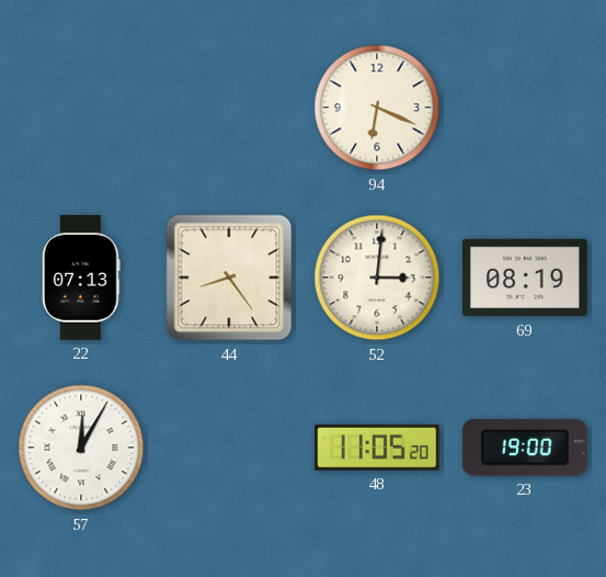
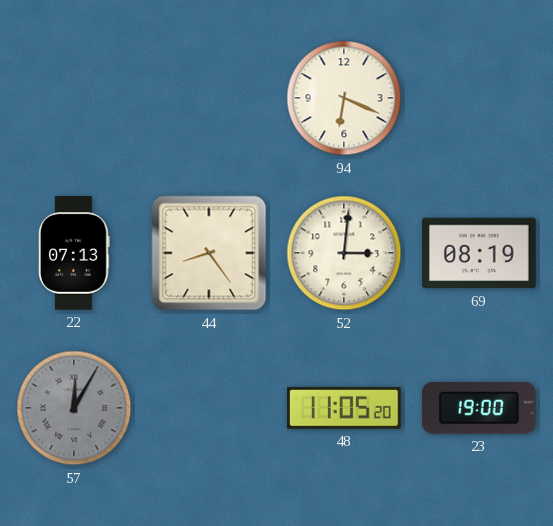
57 dial: white -> grey
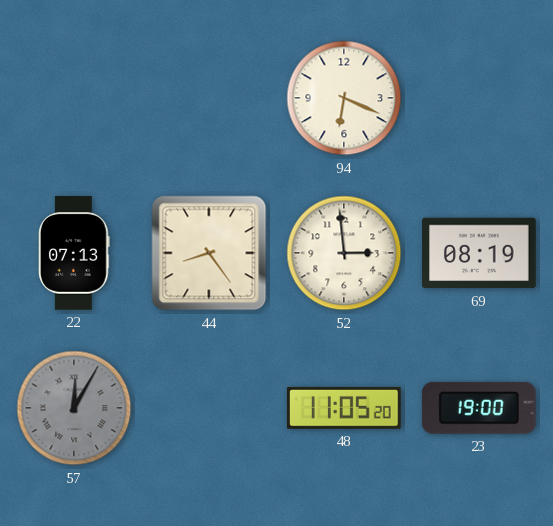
52: 3:01 -> 2:59
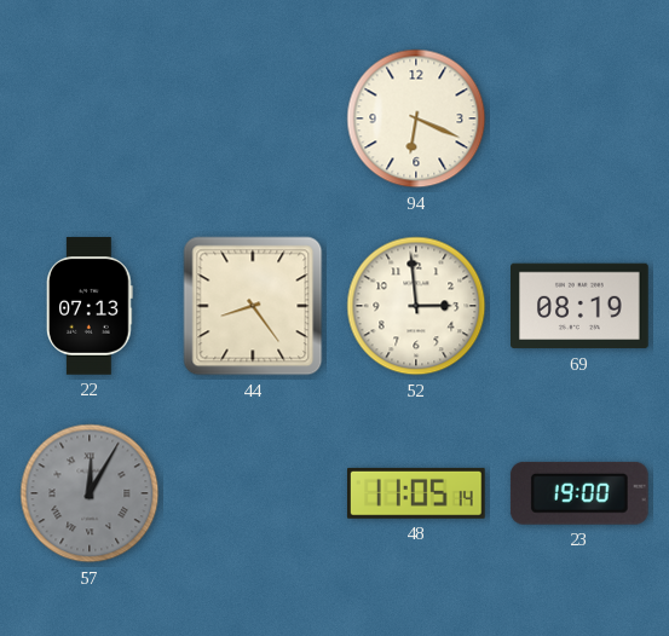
48: 11:05:20 -> 11:05:14
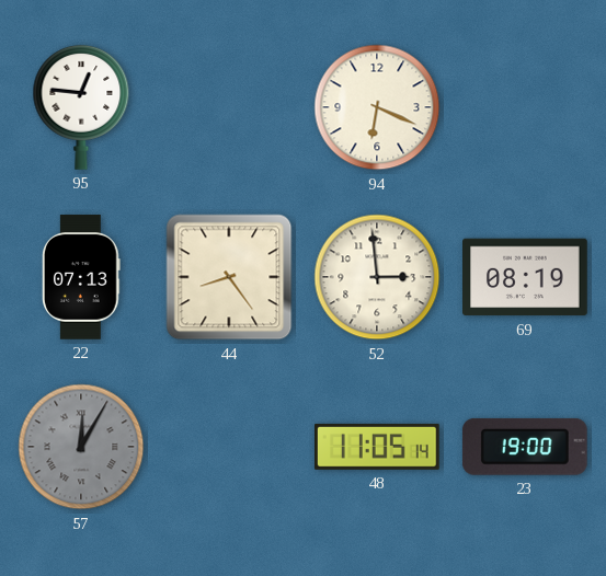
95: none -> 12:46
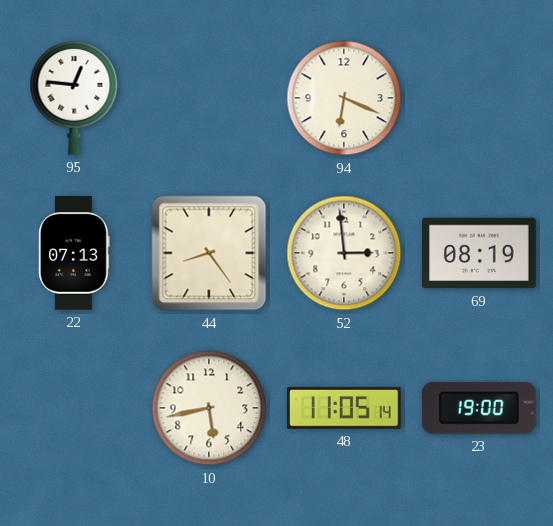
57: 12:05 -> none
10: none -> 5:43
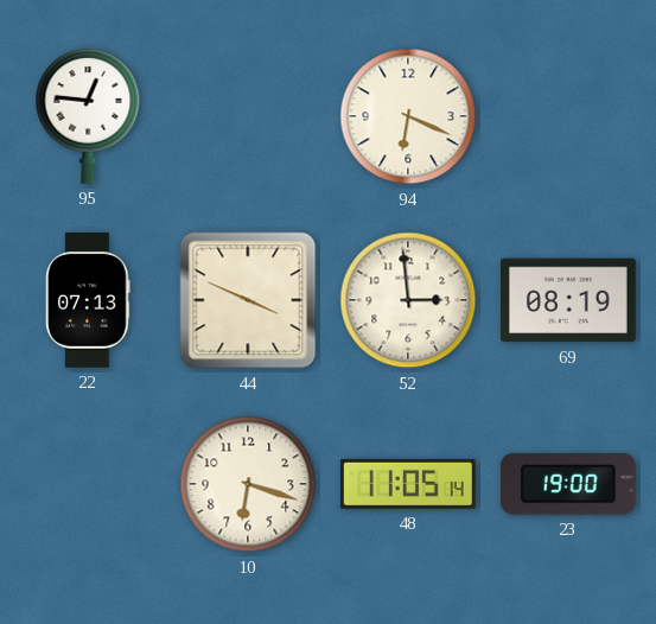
44: 8:24 -> 3:49
10: 5:43 -> 6:18
